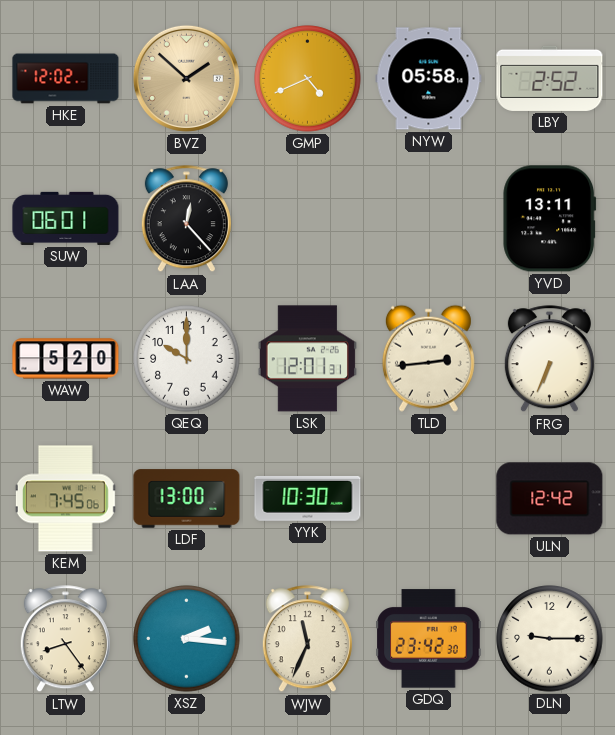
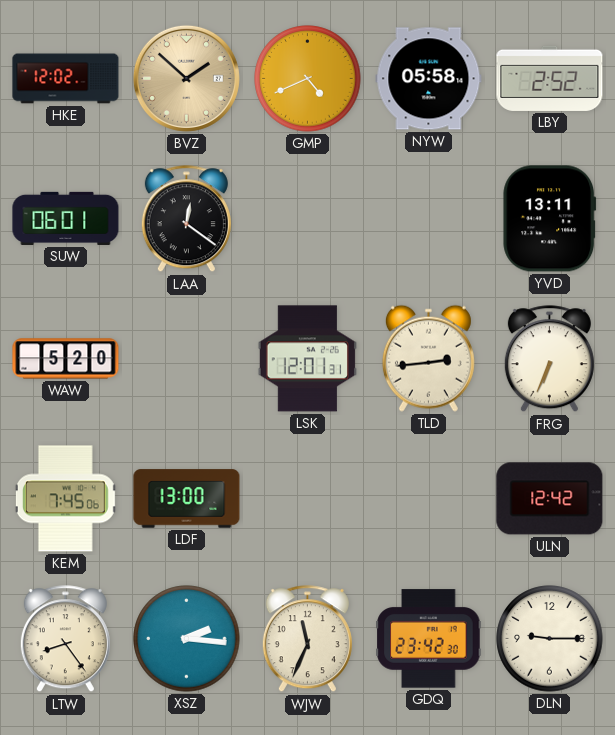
LAA: 12:23 -> 12:21
QEQ: 10:00 -> none
YYK: 10:30 -> none
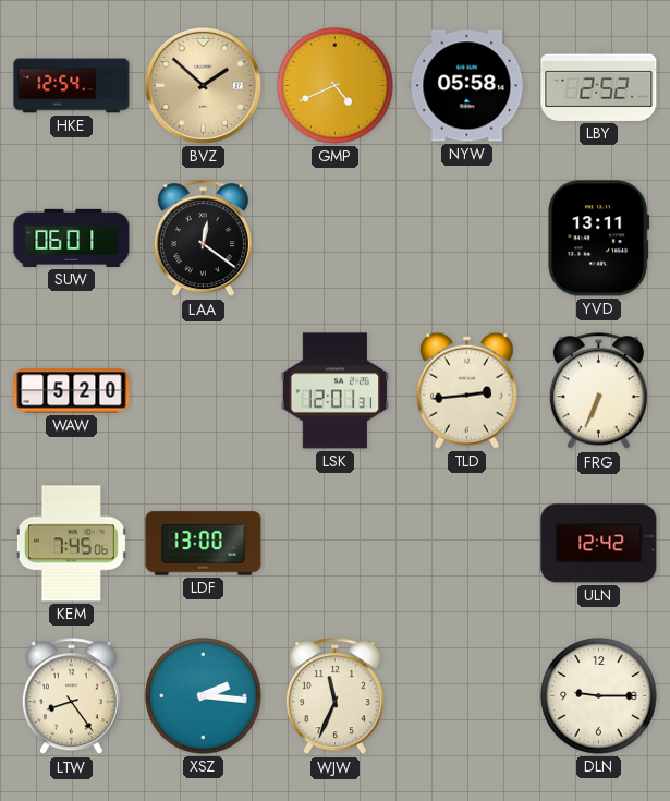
HKE: 12:02 -> 12:54
GDQ: 23:42 -> none
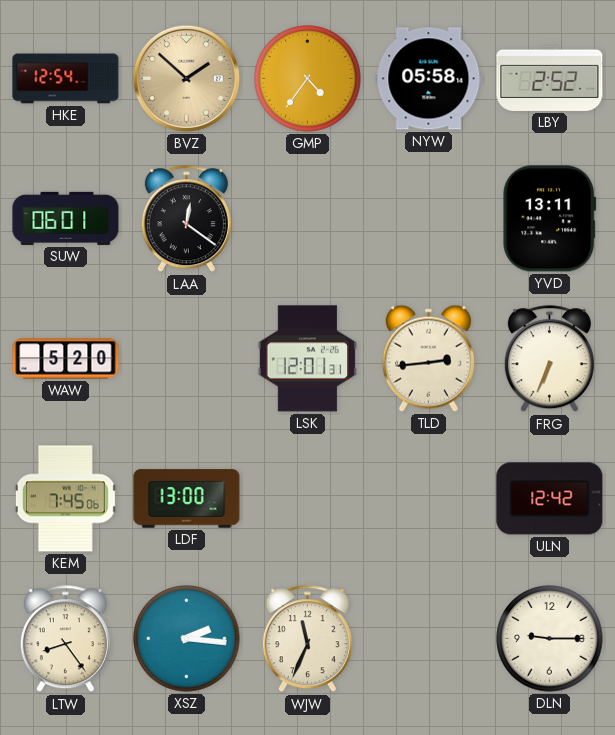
GMP: 4:41 -> 4:36
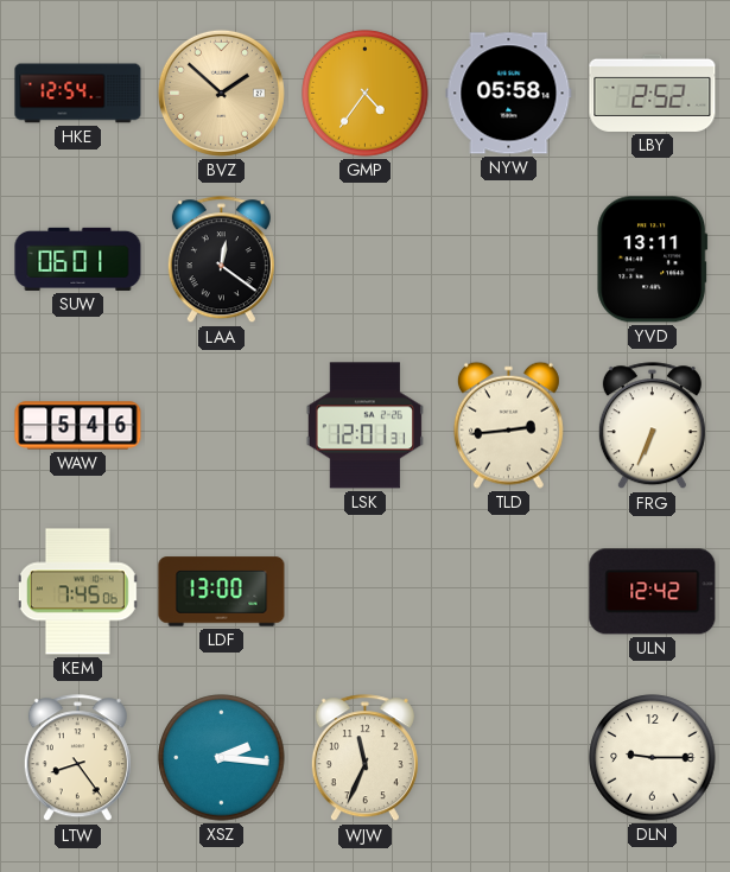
WAW: 5:20 -> 5:46
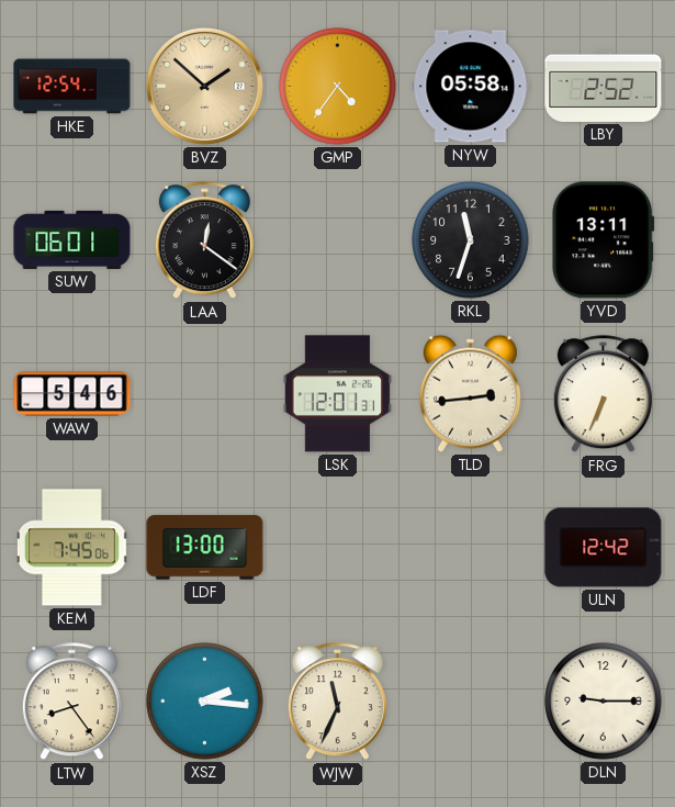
RKL: none -> 11:33
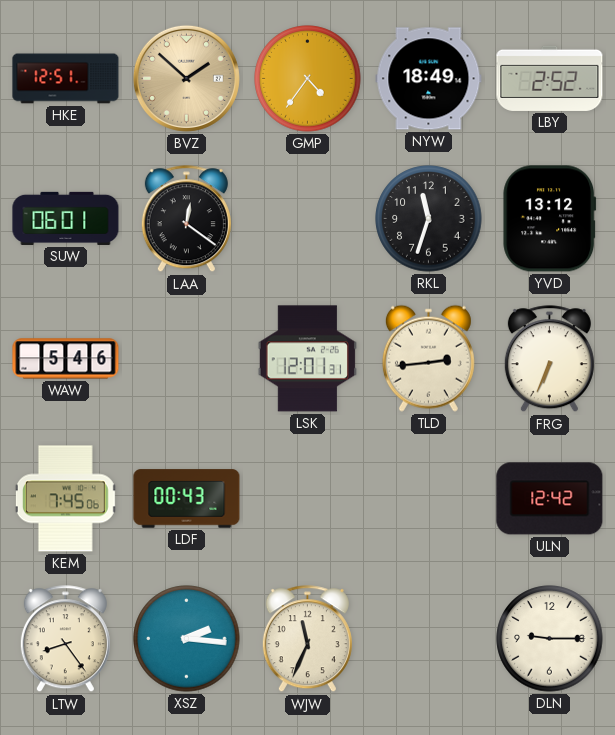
HKE: 12:54 -> 12:51
NYW: 05:58 -> 18:49
YVD: 13:11 -> 13:12
LDF: 13:00 -> 00:43
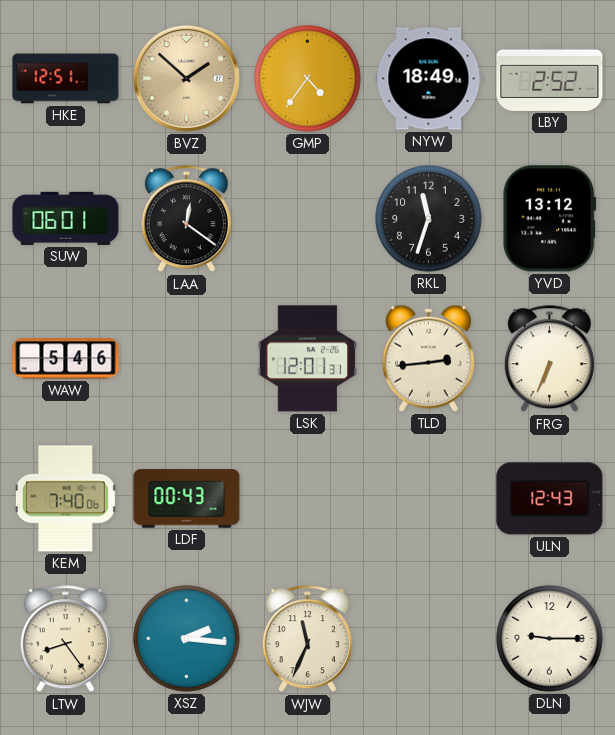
KEM: 7:45 -> 7:40
ULN: 12:42 -> 12:43
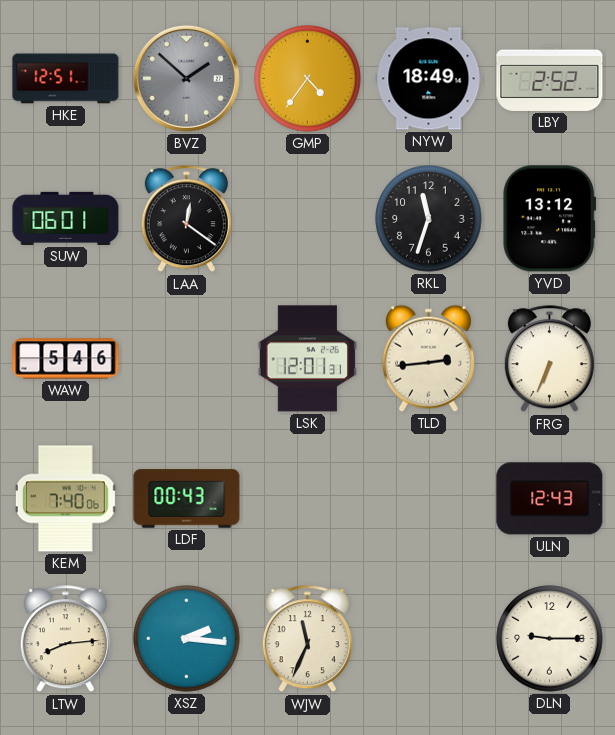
BVZ dial: champagne -> grey
LTW: 8:24 -> 8:14
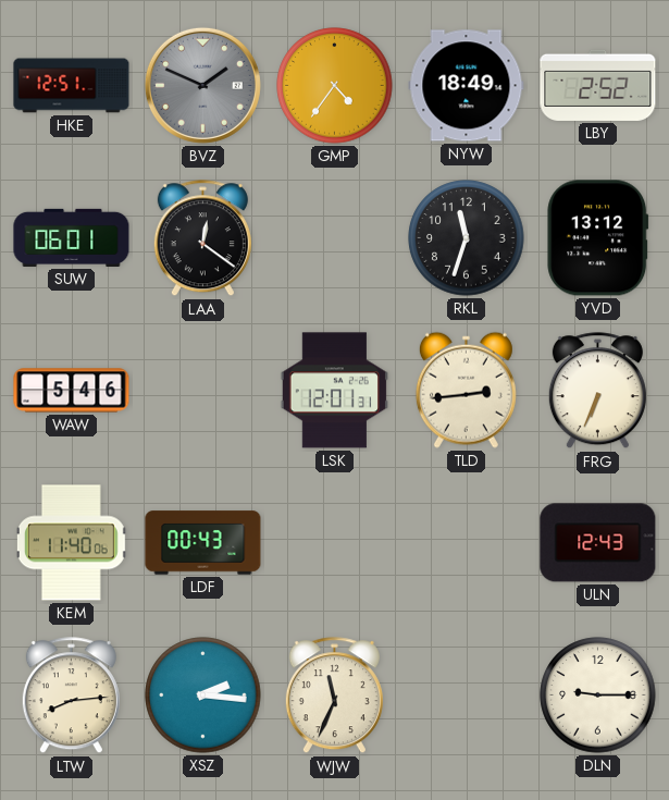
BVZ: 1:52 -> 1:49
KEM: 7:40 -> 11:40
